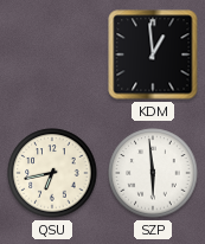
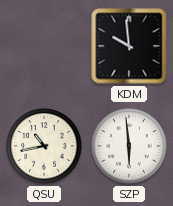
KDM: 12:59 -> 9:59
QSU: 6:43 -> 10:43
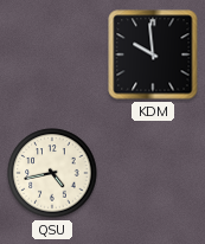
QSU: 10:43 -> 4:43
SZP: 5:59 -> none
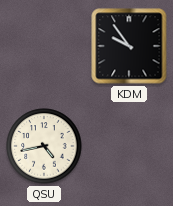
KDM: 9:59 -> 9:54
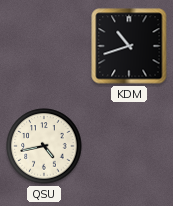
KDM: 9:54 -> 10:42
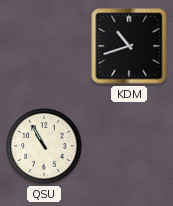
QSU: 4:43 -> 10:55
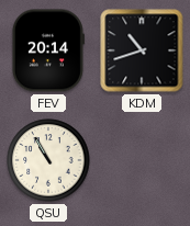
FEV: none -> 20:14
